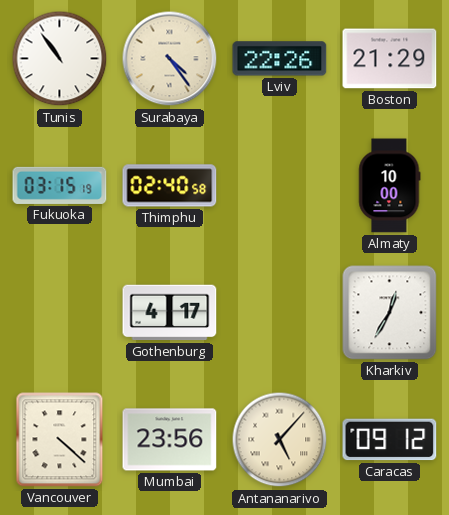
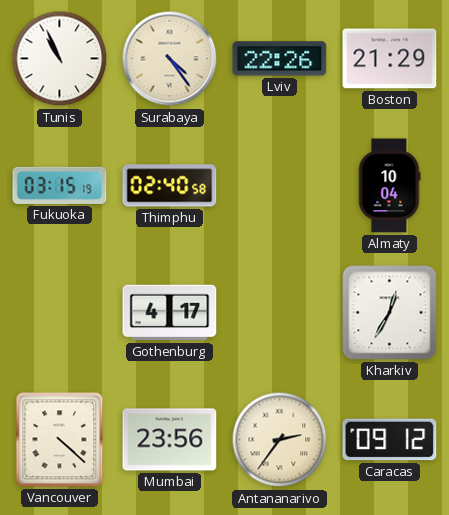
Tunis: 10:54 -> 10:56
Almaty: 10:00 -> 10:04
Antananarivo: 5:07 -> 2:36
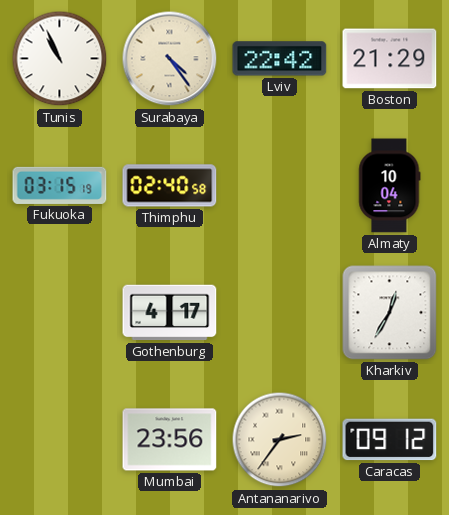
Lviv: 22:26 -> 22:42
Vancouver: 4:22 -> none
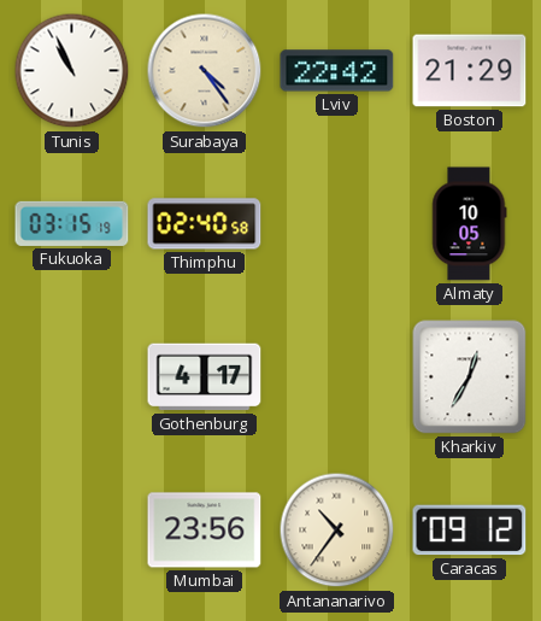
Almaty: 10:04 -> 10:05
Antananarivo: 2:36 -> 10:36
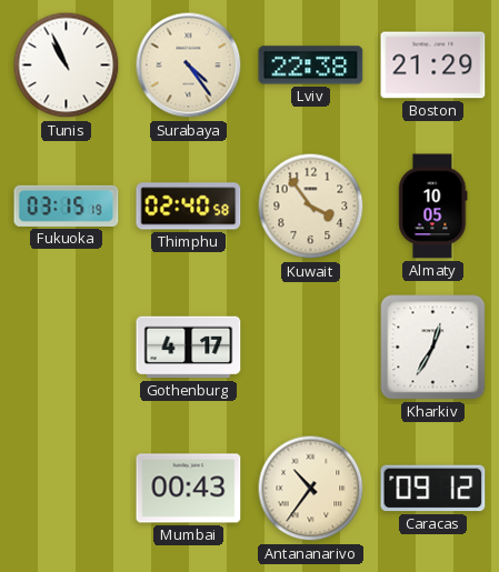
Lviv: 22:42 -> 22:38
Kuwait: none -> 3:54
Mumbai: 23:56 -> 00:43
